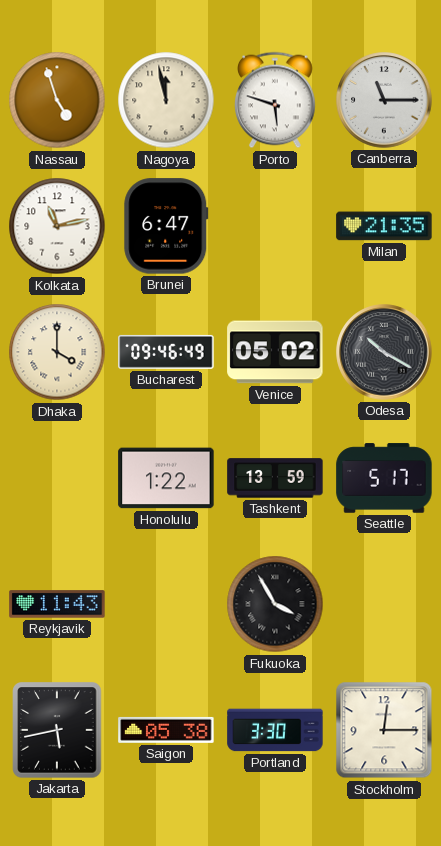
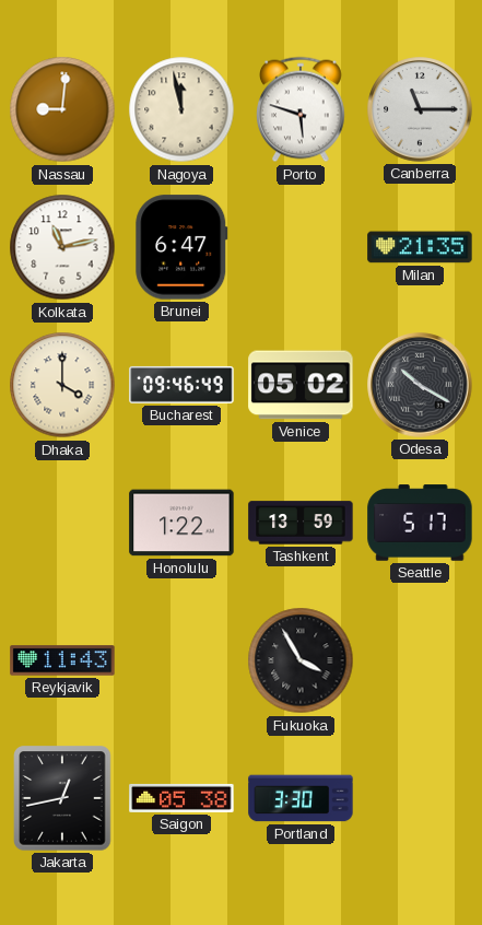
Nassau: 4:57 -> 9:01
Jakarta: 5:43 -> 12:43
Stockholm: 12:15 -> none
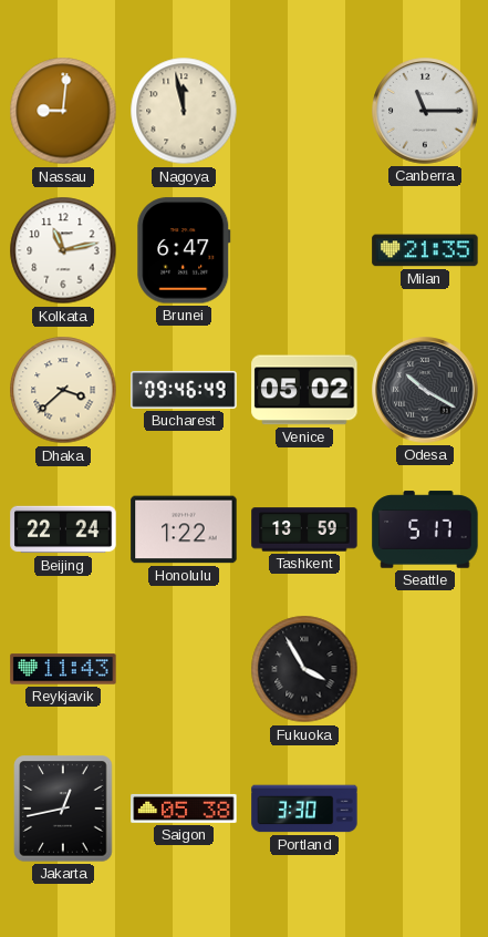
Porto: 5:48 -> none
Dhaka: 4:00 -> 3:38
Beijing: none -> 22:24
